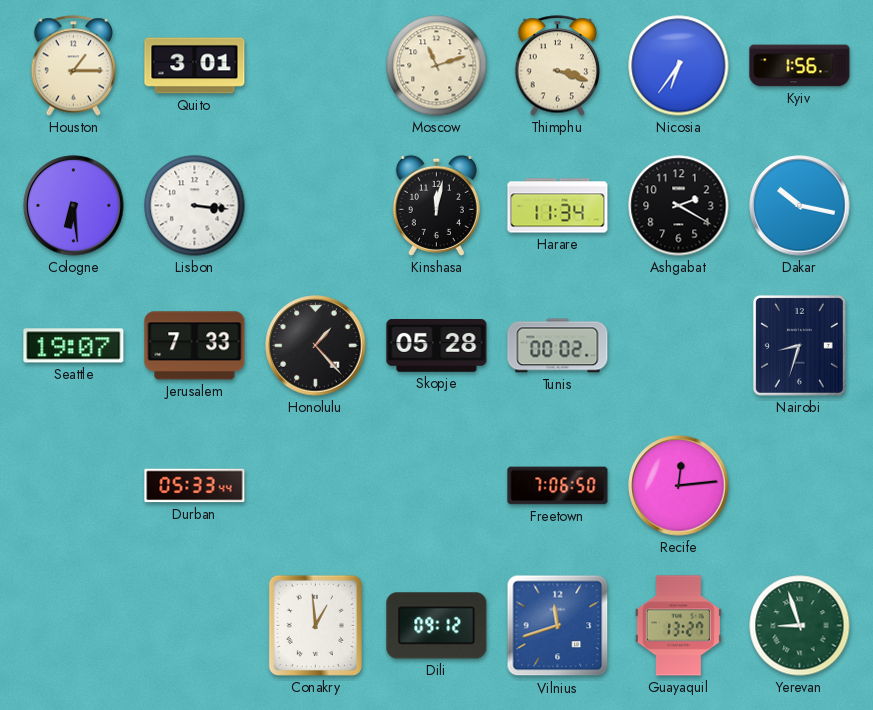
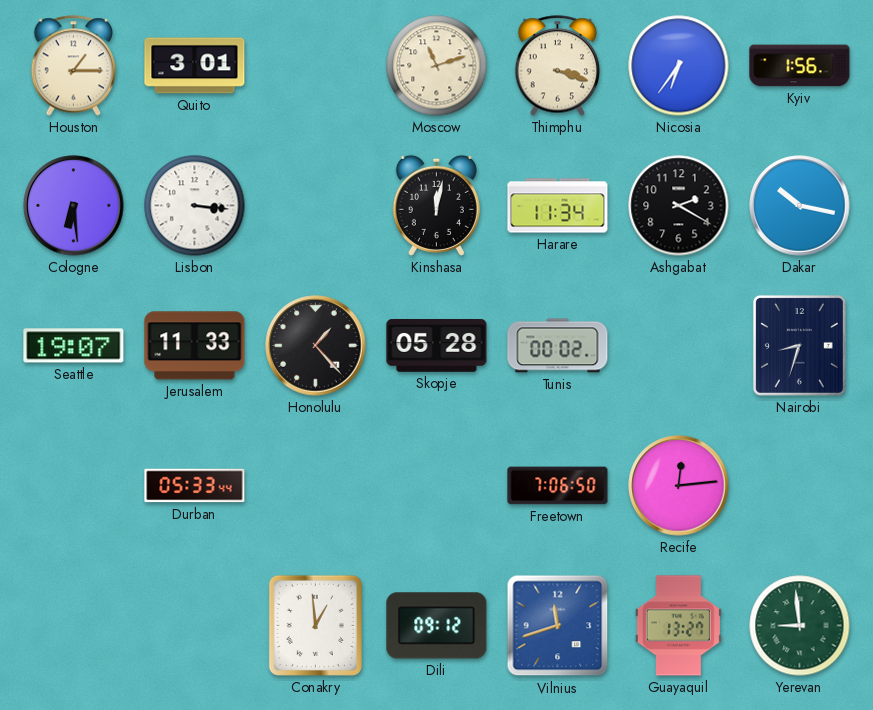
Jerusalem: 7:33 -> 11:33
Yerevan: 8:57 -> 8:59
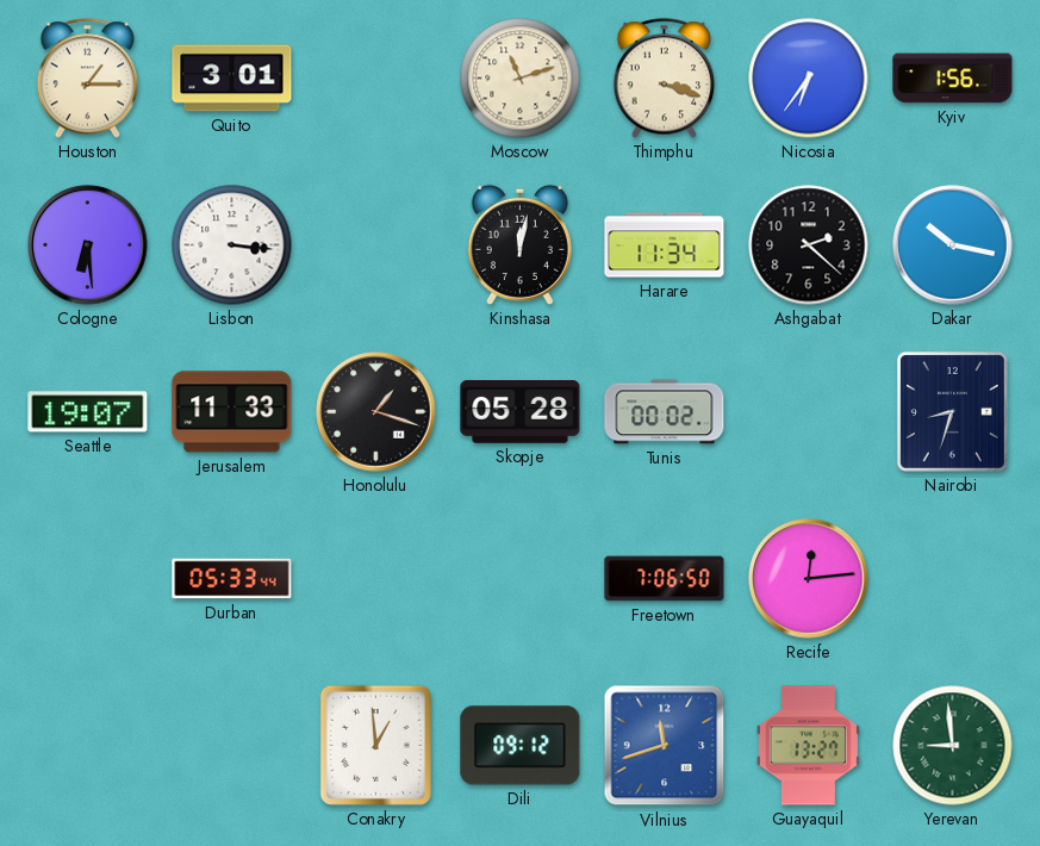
Ashgabat: 2:20 -> 2:22
Honolulu: 1:23 -> 1:18
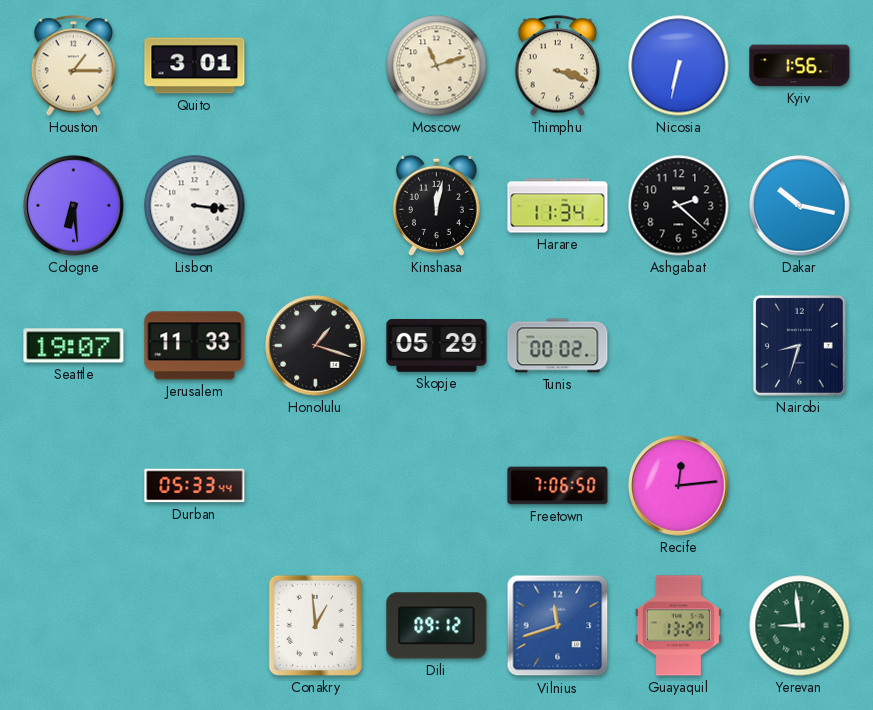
Nicosia: 6:36 -> 6:32
Skopje: 05:28 -> 05:29
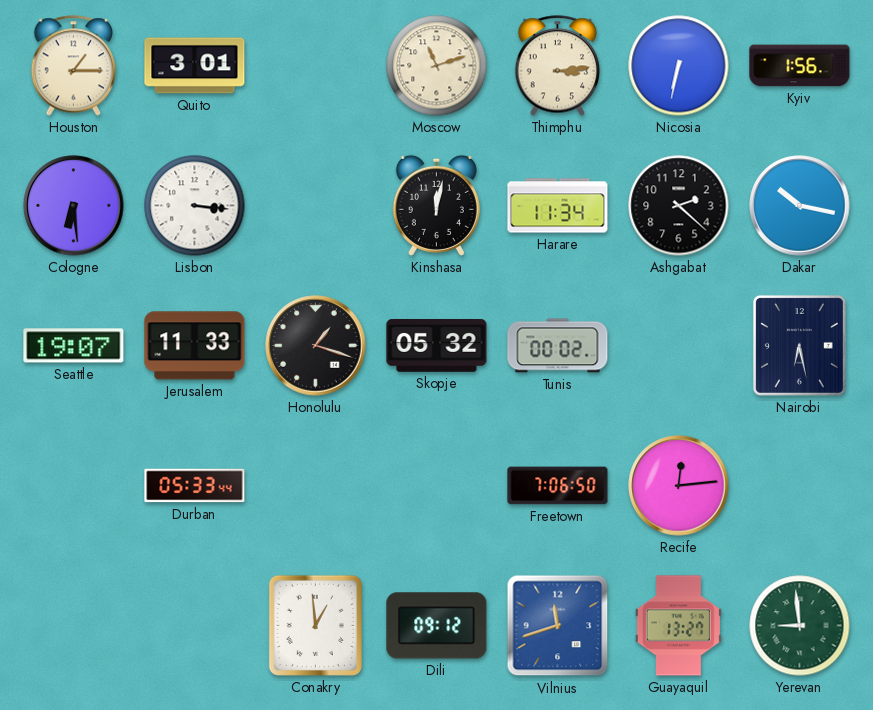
Thimphu: 3:18 -> 3:14
Skopje: 05:29 -> 05:32
Nairobi: 8:33 -> 6:28
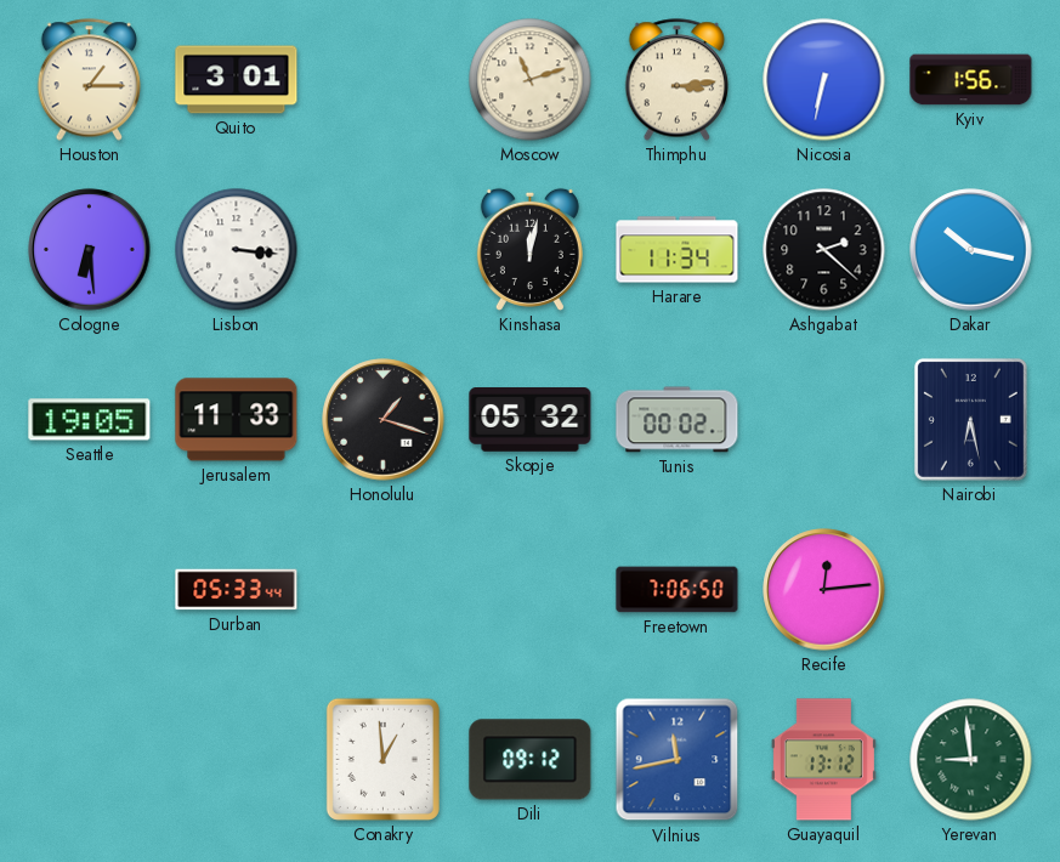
Seattle: 19:07 -> 19:05
Vilnius: 11:42 -> 11:43
Guayaquil: 13:27 -> 13:12
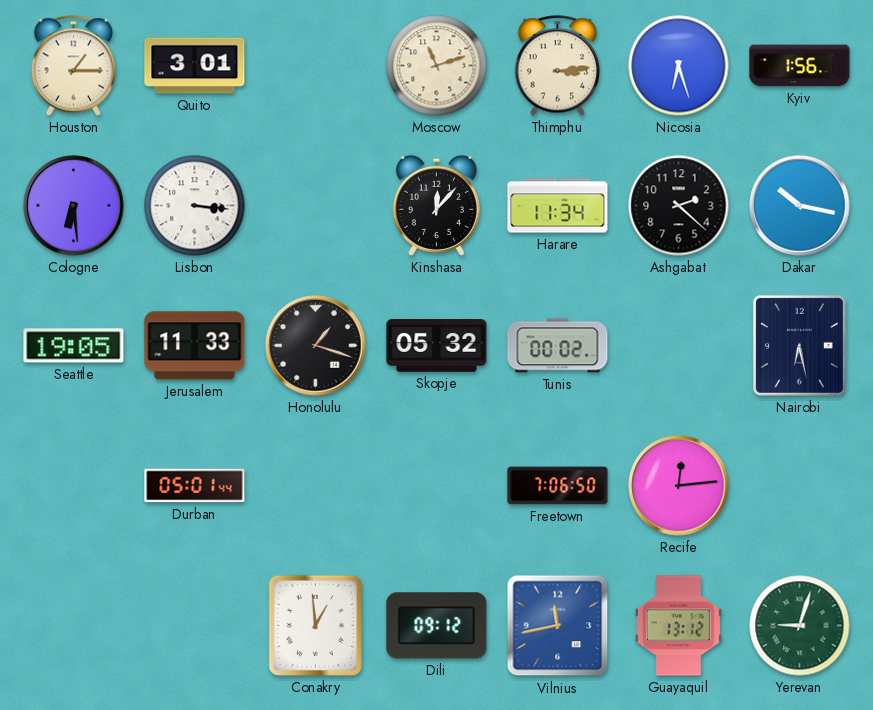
Nicosia: 6:32 -> 6:27
Kinshasa: 12:02 -> 12:07
Durban: 05:33 -> 05:01
Yerevan: 8:59 -> 9:03
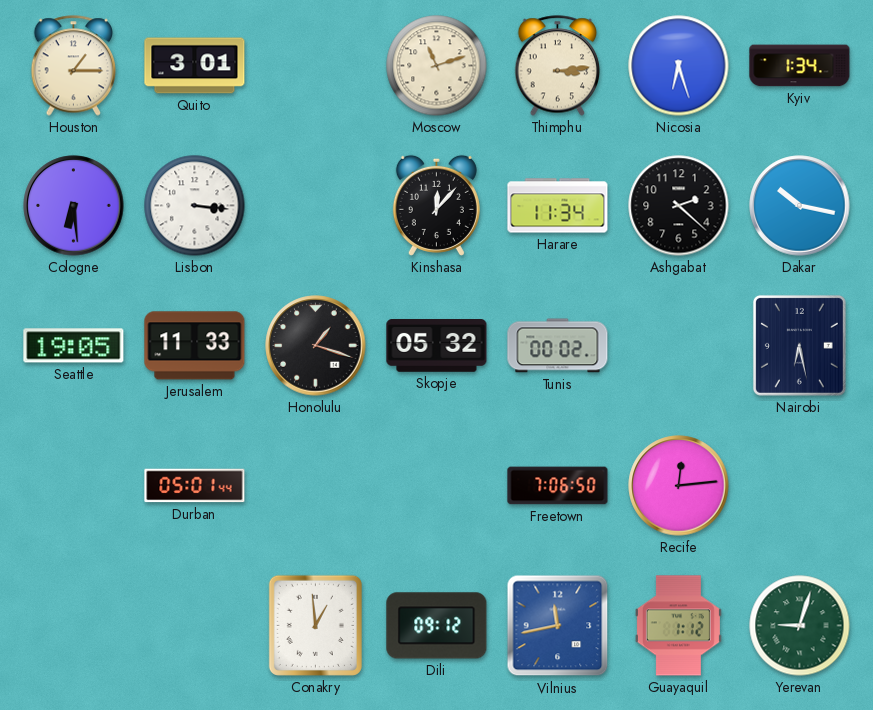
Kyiv: 1:56 -> 1:34
Guayaquil: 13:12 -> 1:12
